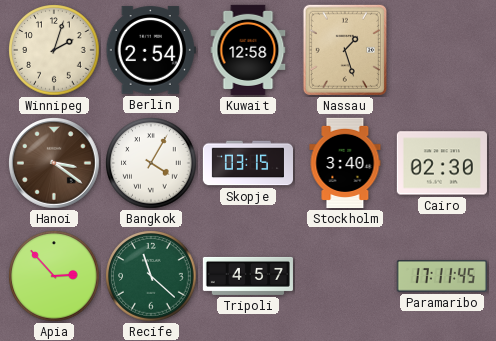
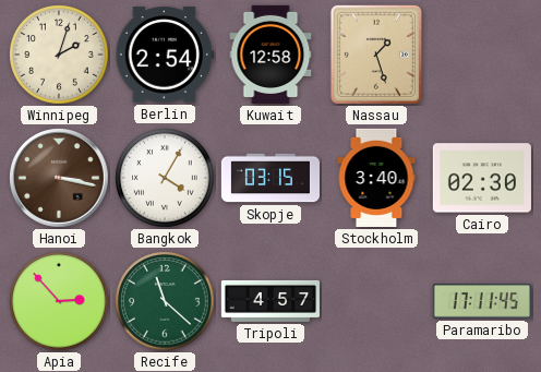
Hanoi: 3:21 -> 3:17
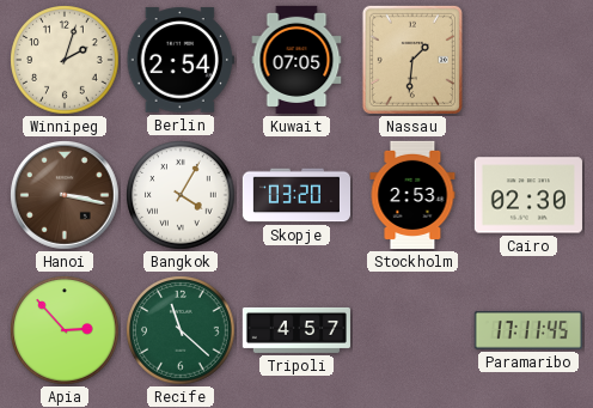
Kuwait: 12:58 -> 07:05
Nassau: 1:27 -> 1:31
Skopje: 03:15 -> 03:20
Stockholm: 3:40 -> 2:53
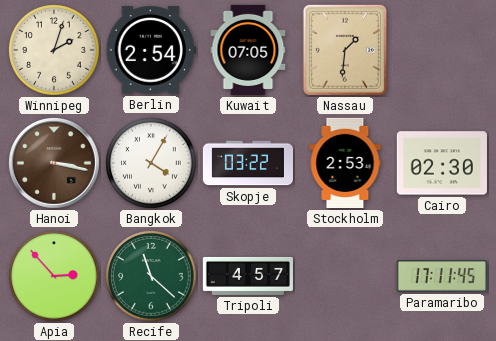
Skopje: 03:20 -> 03:22
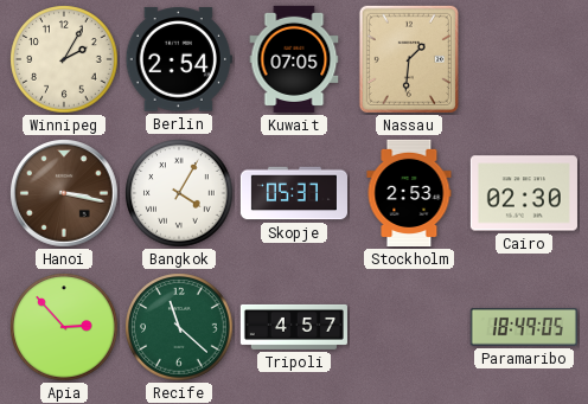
Winnipeg: 2:03 -> 2:05
Skopje: 03:22 -> 05:37
Paramaribo: 17:11 -> 18:49
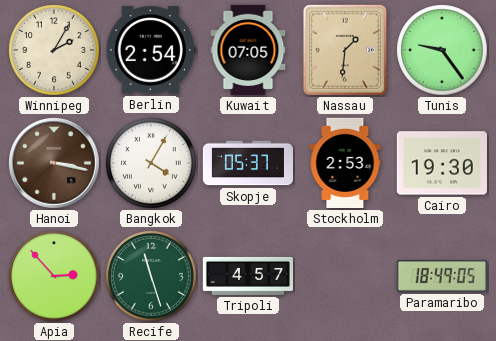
Tunis: none -> 9:24
Cairo: 02:30 -> 19:30
Recife: 11:22 -> 11:27
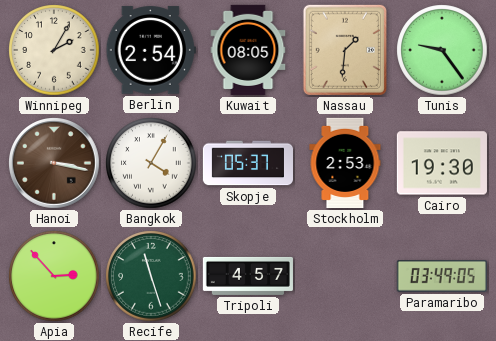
Kuwait: 07:05 -> 08:05
Paramaribo: 18:49 -> 03:49
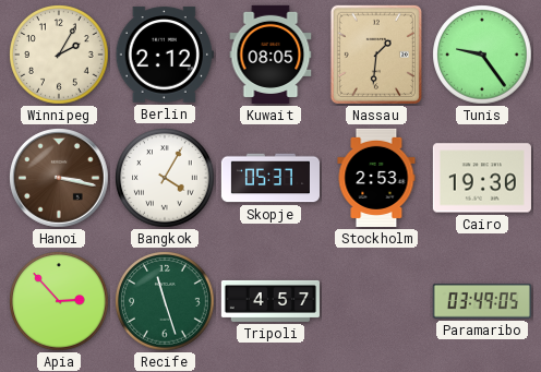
Berlin: 2:54 -> 2:12
